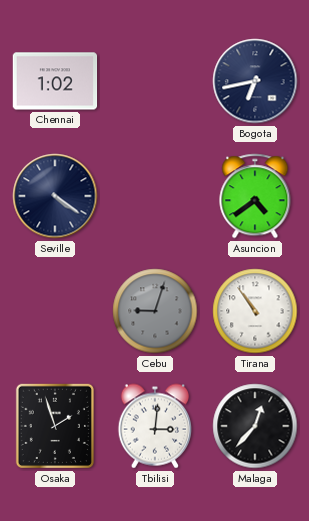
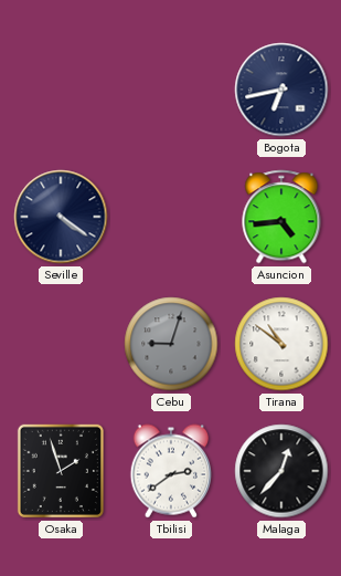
Chennai: 1:02 -> none
Asuncion: 4:39 -> 4:44
Tirana: 10:54 -> 10:51
Tbilisi: 3:01 -> 2:39
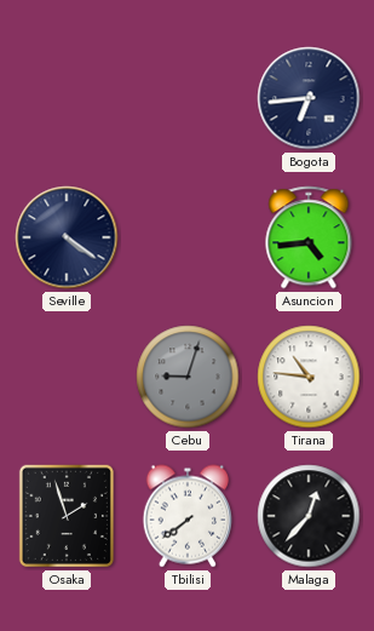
Bogota: 6:43 -> 6:44
Tirana: 10:51 -> 10:46
Tbilisi: 2:39 -> 7:39
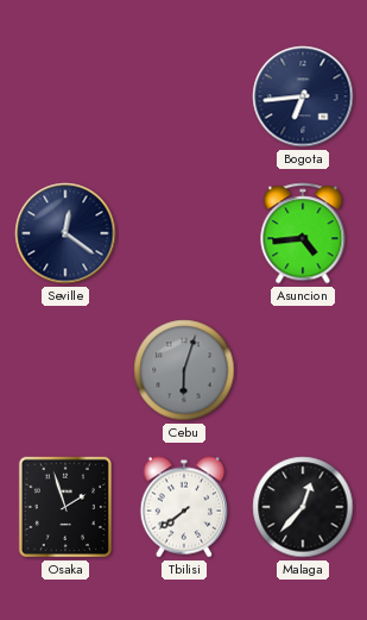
Seville: 4:21 -> 12:21
Cebu: 9:03 -> 6:03
Tirana: 10:46 -> none
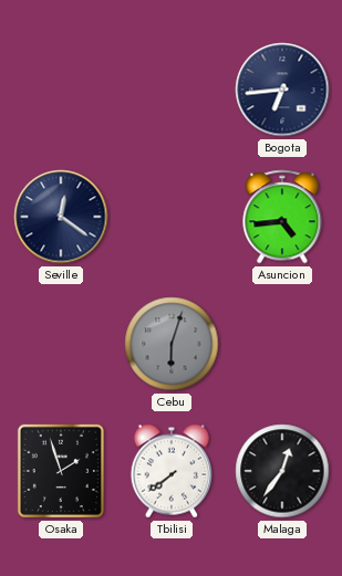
Malaga: 12:37 -> 12:36
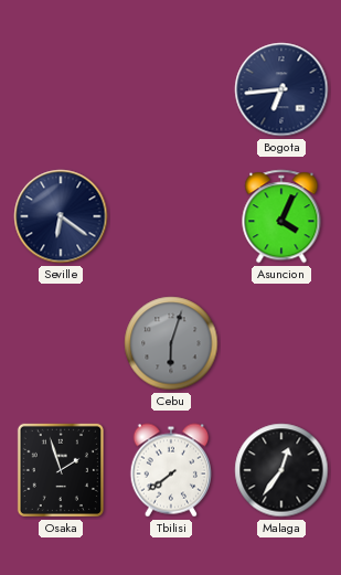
Seville: 12:21 -> 6:21
Asuncion: 4:44 -> 4:04
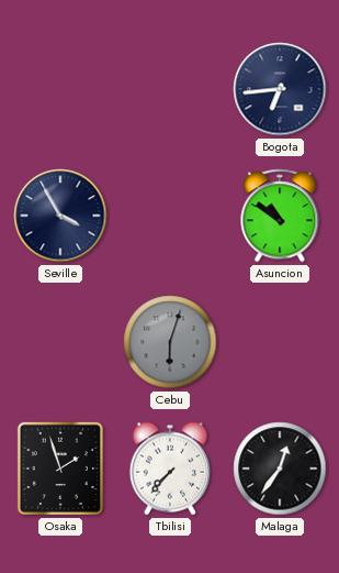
Seville: 6:21 -> 3:55
Asuncion: 4:04 -> 10:51
Tbilisi: 7:39 -> 7:37
